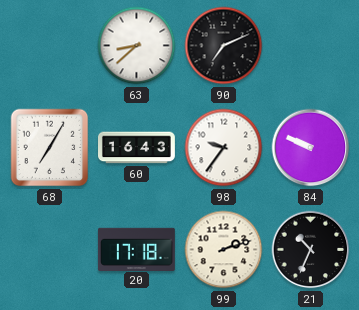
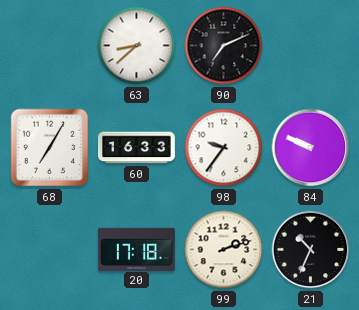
60: 16:43 -> 16:33
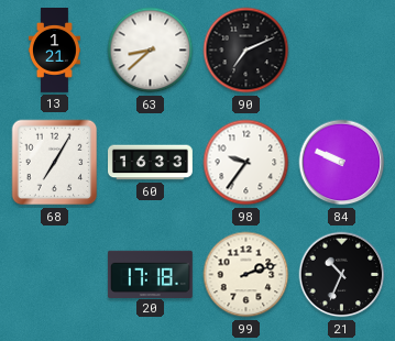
13: none -> 1:21
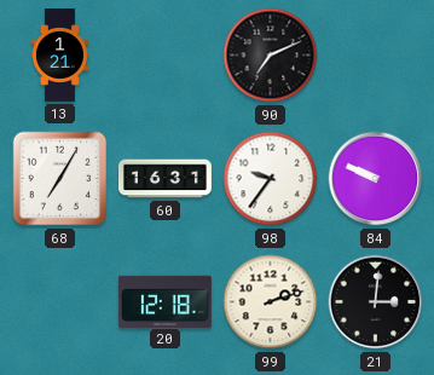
63: 8:38 -> none
60: 16:33 -> 16:31
20: 17:18 -> 12:18
21: 10:34 -> 3:01
